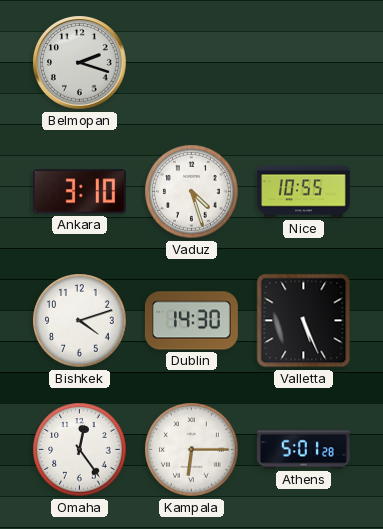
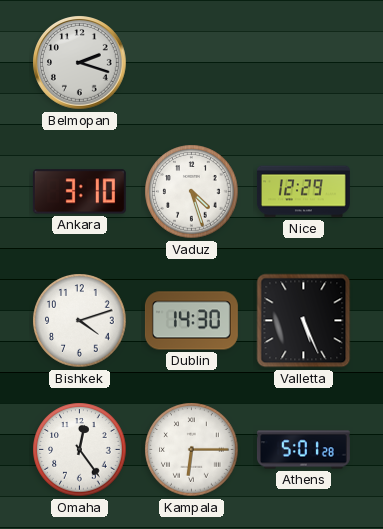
Nice: 10:55 -> 12:29
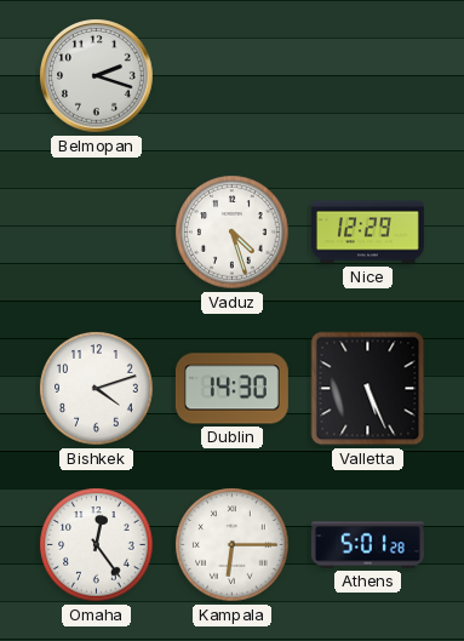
Ankara: 3:10 -> none
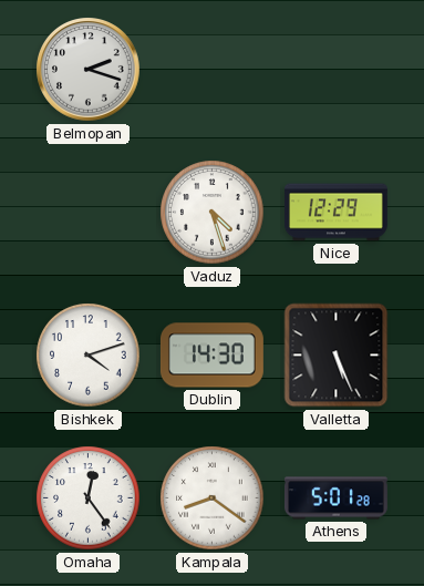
Kampala: 6:15 -> 8:21
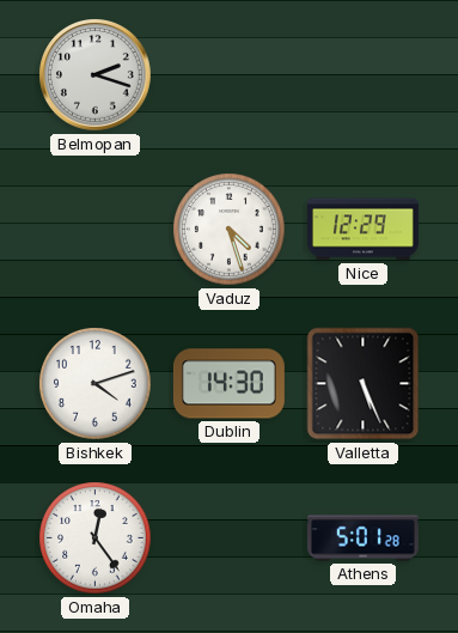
Kampala: 8:21 -> none
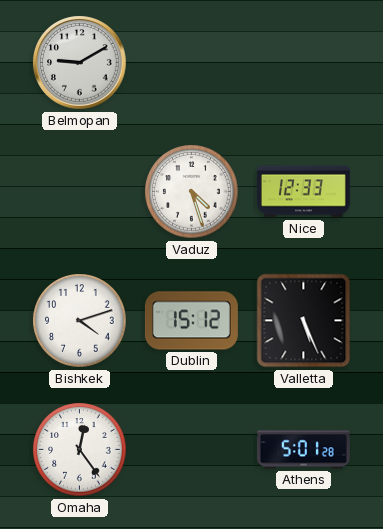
Belmopan: 2:18 -> 9:10
Nice: 12:29 -> 12:33
Dublin: 14:30 -> 15:12
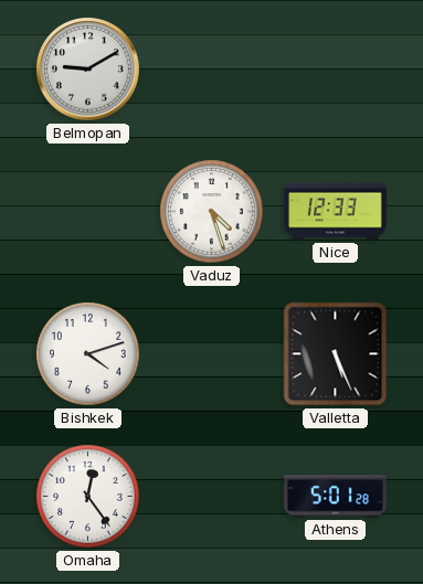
Dublin: 15:12 -> none
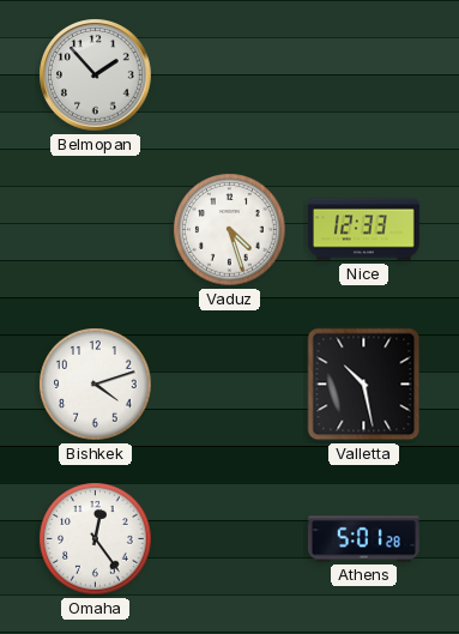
Belmopan: 9:10 -> 1:53
Valletta: 5:26 -> 10:28
